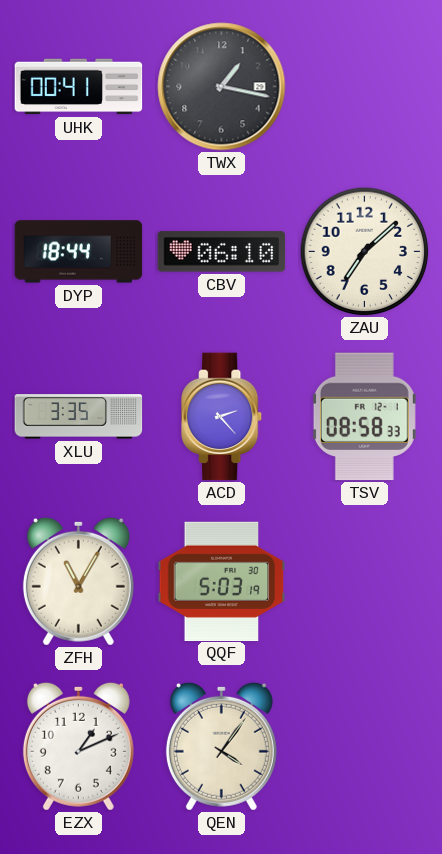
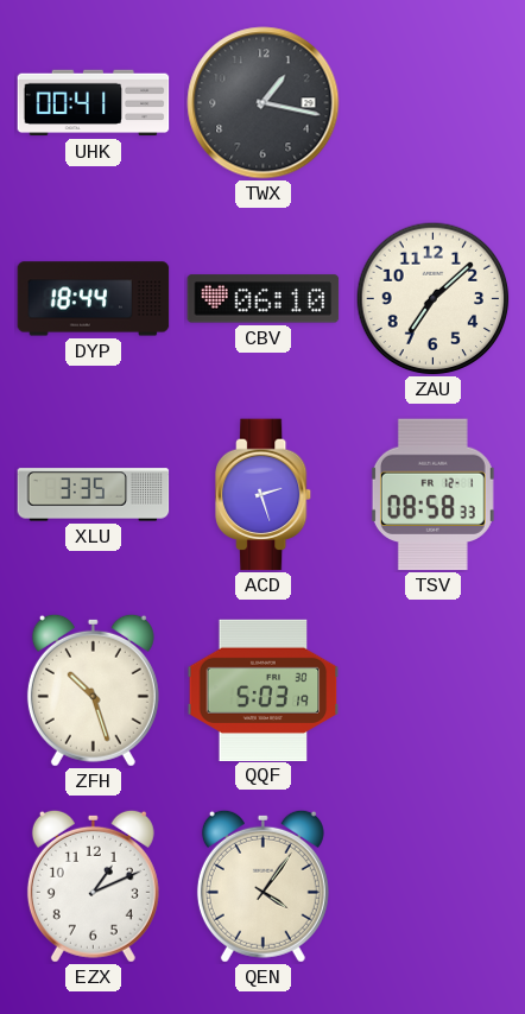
ACD: 2:23 -> 2:27
ZFH: 11:05 -> 10:27
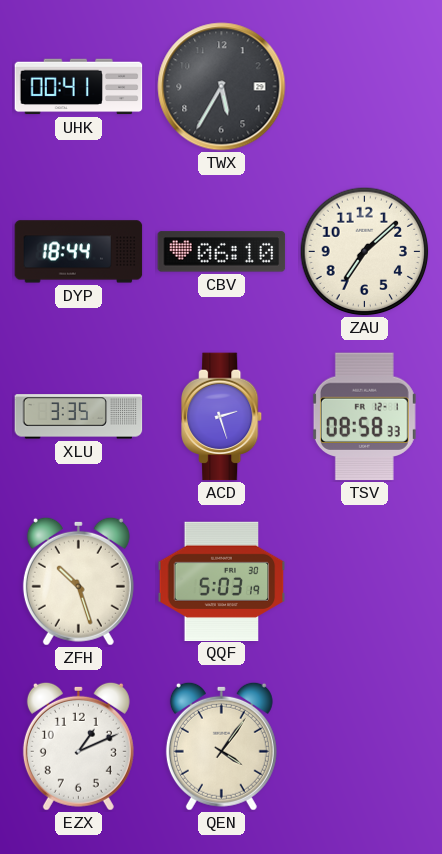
TWX: 1:17 -> 5:35
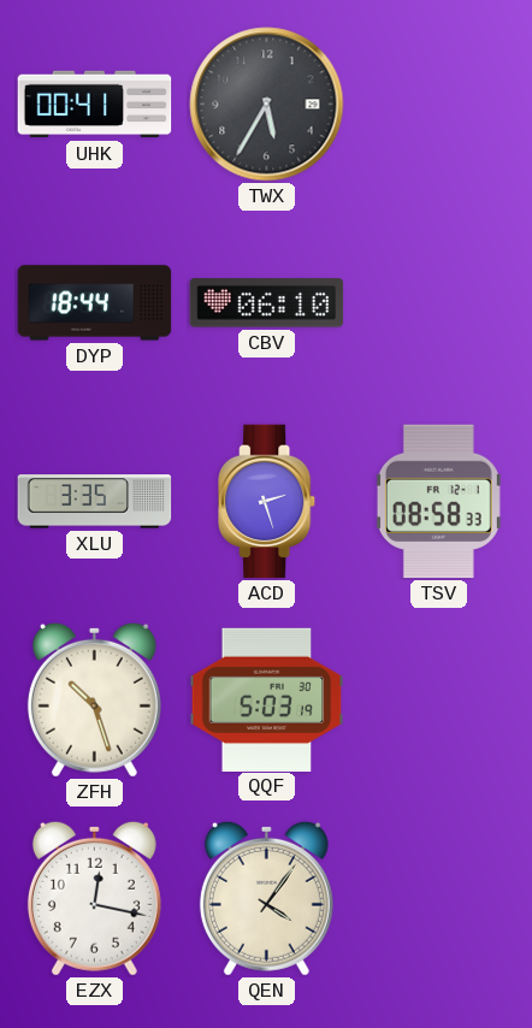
ZAU: 7:08 -> none
EZX: 1:11 -> 12:17
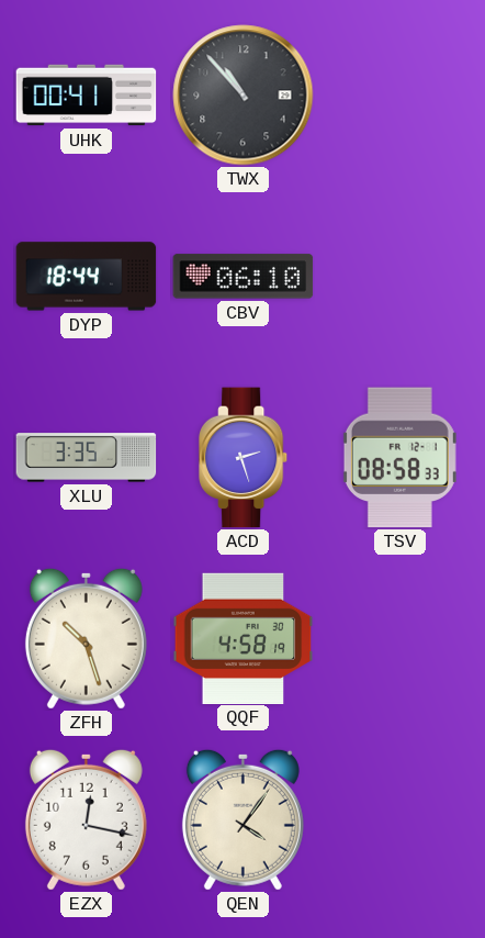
TWX: 5:35 -> 10:53
QQF: 5:03 -> 4:58
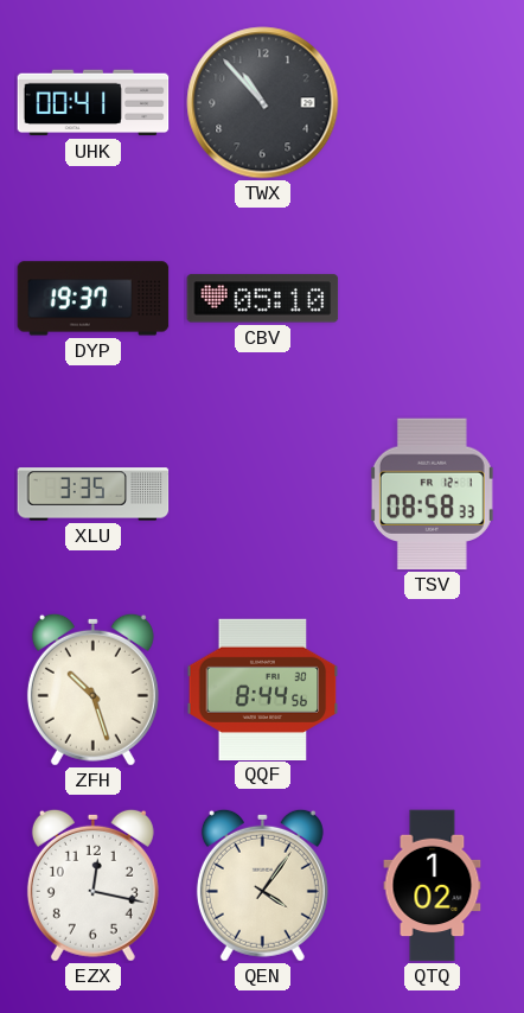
DYP: 18:44 -> 19:37
CBV: 06:10 -> 05:10
ACD: 2:27 -> none
QQF: 4:58 -> 8:44
QTQ: none -> 1:02
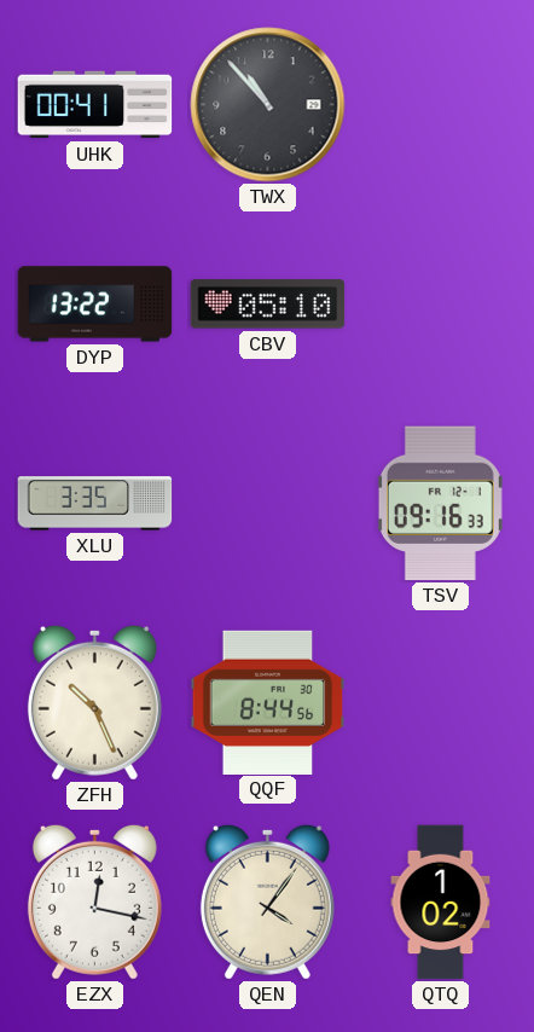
DYP: 19:37 -> 13:22
TSV: 08:58 -> 09:16
ZFH: 10:27 -> 10:26
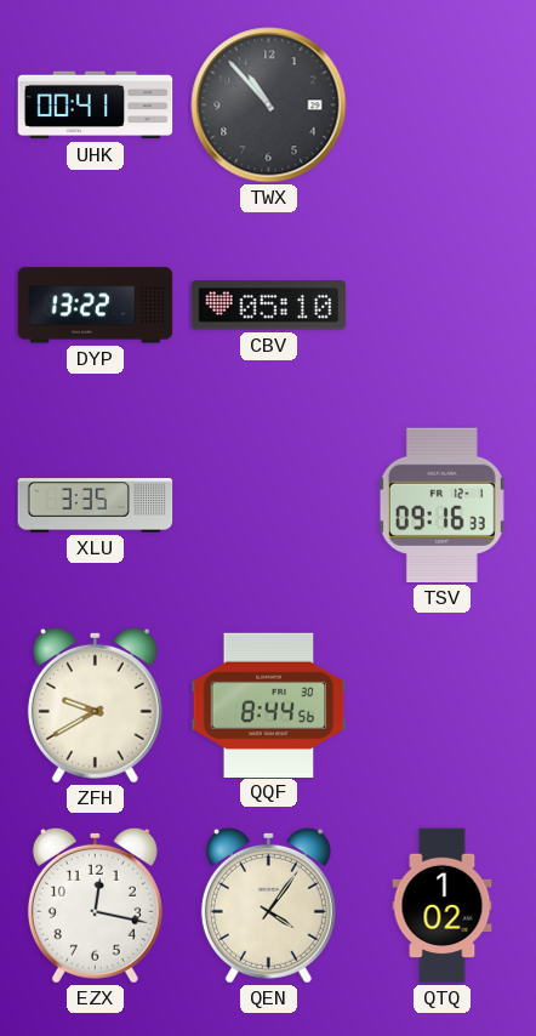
ZFH: 10:26 -> 9:40
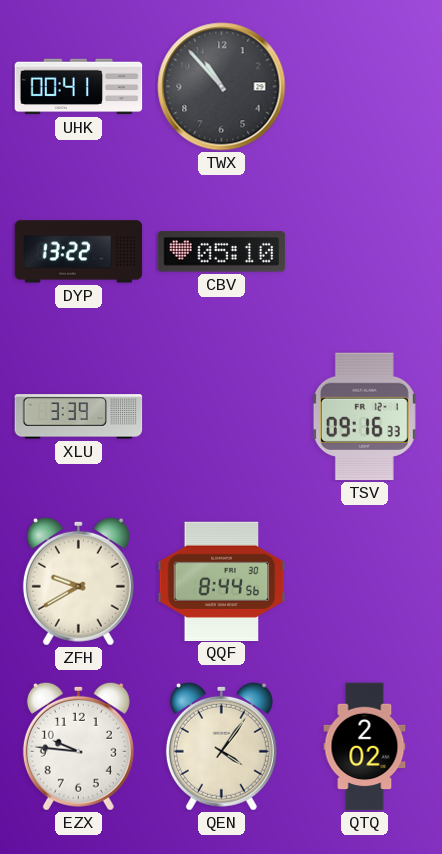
XLU: 3:35 -> 3:39
EZX: 12:17 -> 9:46
QTQ: 1:02 -> 2:02
